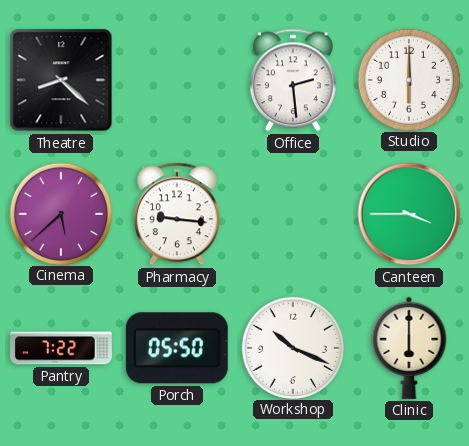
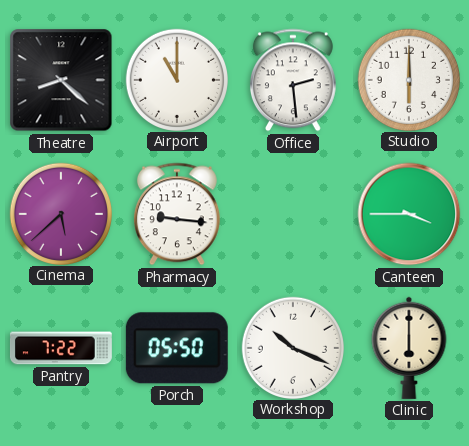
Airport: none -> 11:00
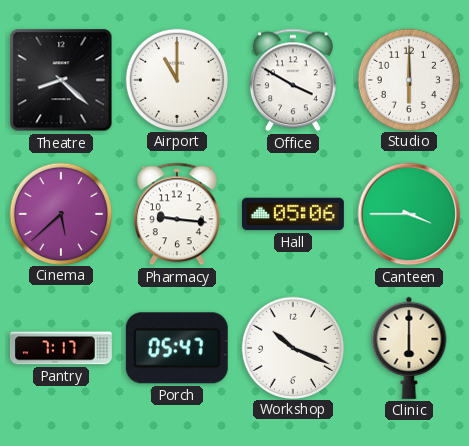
Office: 2:29 -> 3:50
Hall: none -> 05:06
Pantry: 7:22 -> 7:17
Porch: 05:50 -> 05:47
